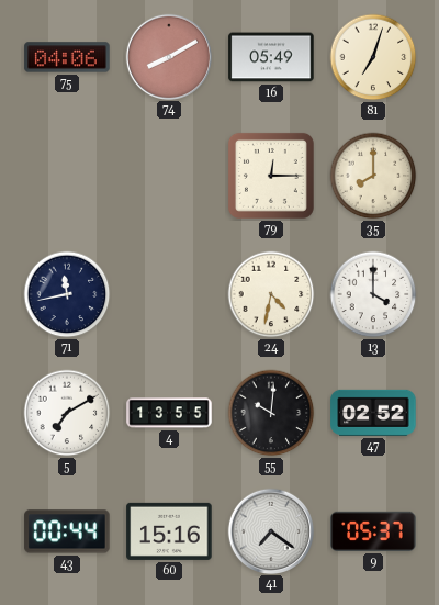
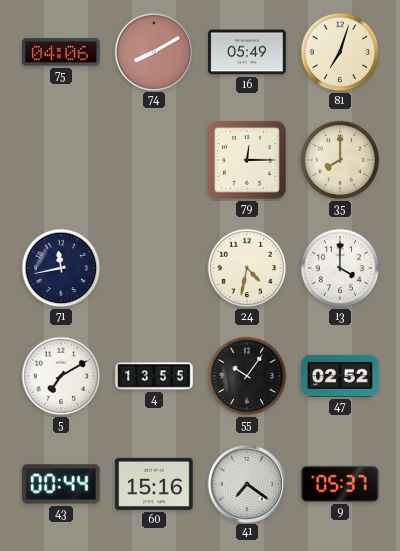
55: 10:01 -> 10:06
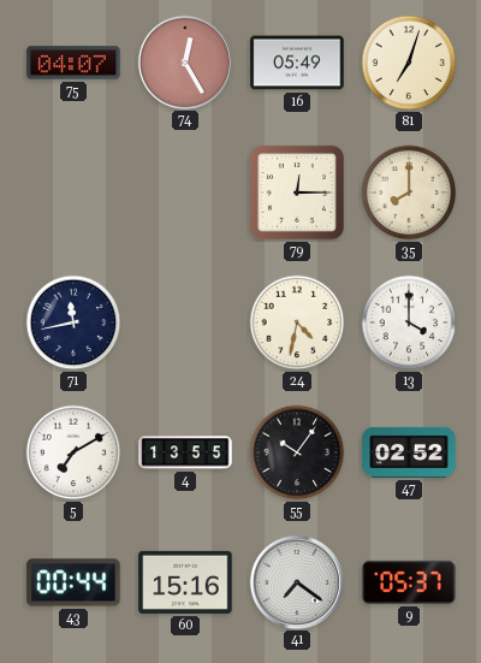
75: 04:06 -> 04:07
74: 8:10 -> 12:25
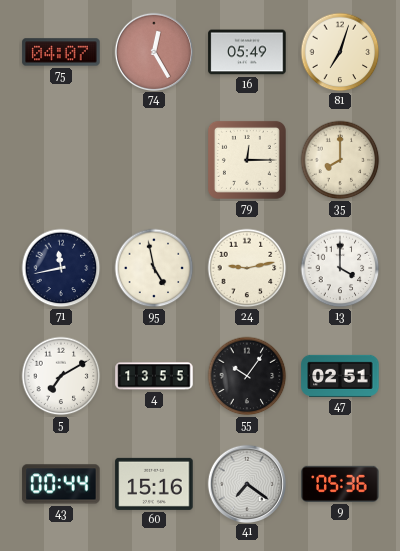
95: none -> 4:58
24: 4:32 -> 9:13
47: 02:52 -> 02:51
9: 05:37 -> 05:36
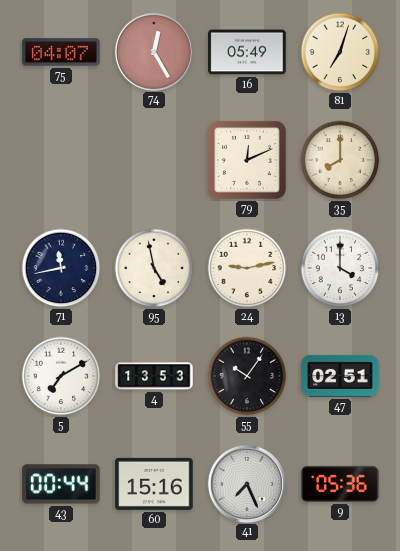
79: 12:15 -> 12:11
4: 13:55 -> 13:53
41: 7:21 -> 7:26
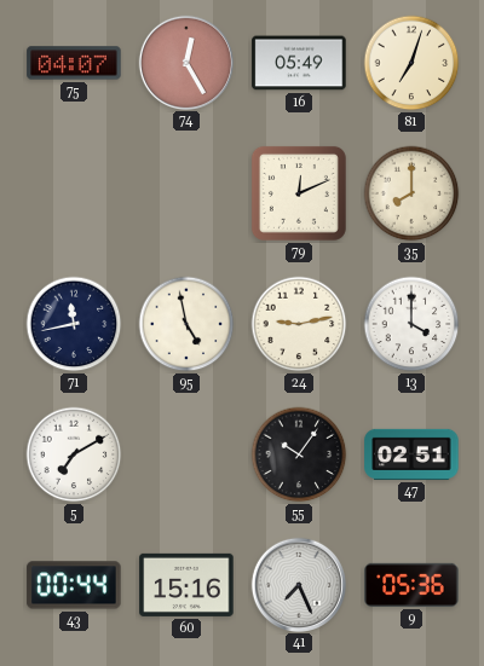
4: 13:53 -> none
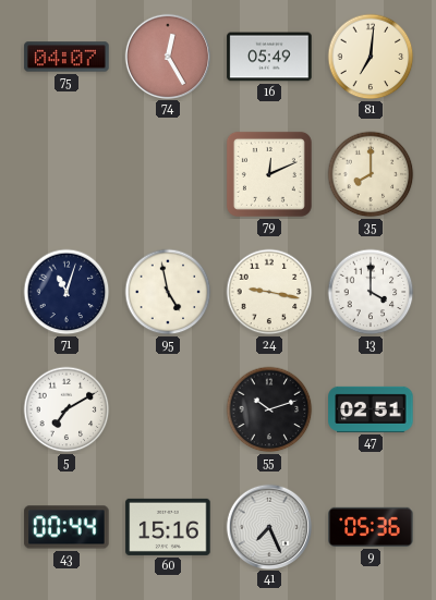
81: 7:03 -> 7:01
71: 11:43 -> 11:03
24: 9:13 -> 9:17
55: 10:06 -> 10:12
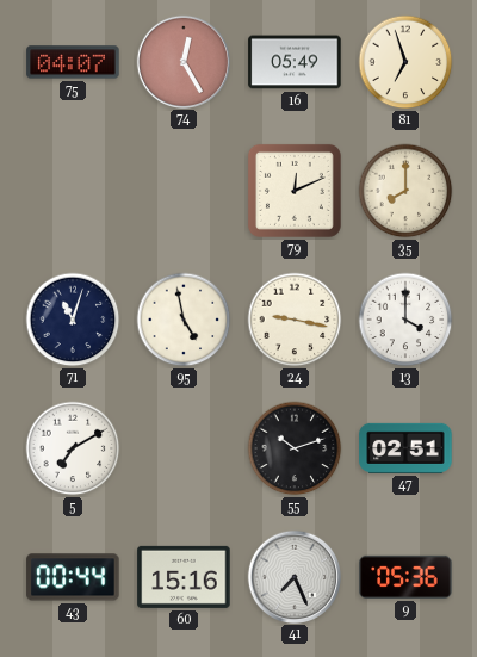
81: 7:01 -> 6:57
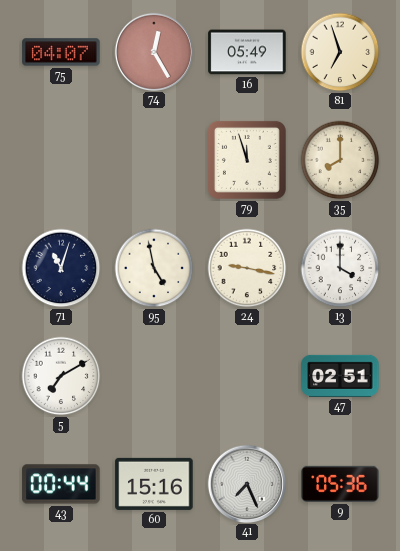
79: 12:11 -> 11:57
55: 10:12 -> none
